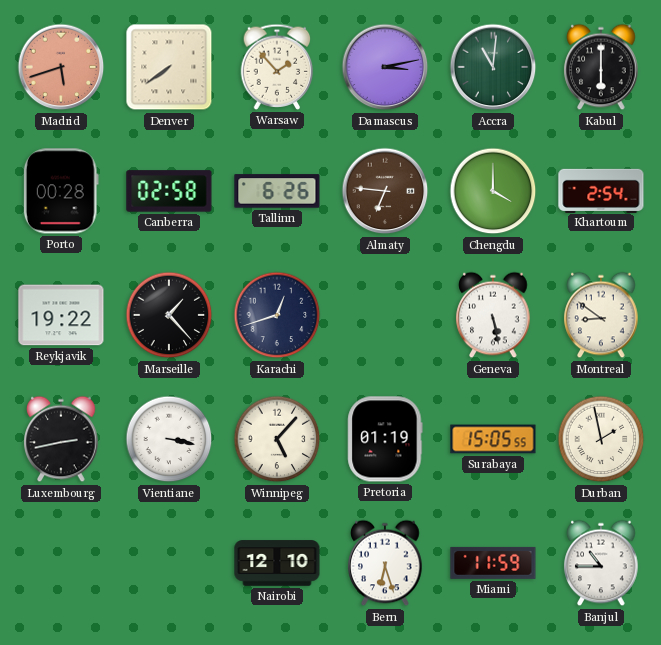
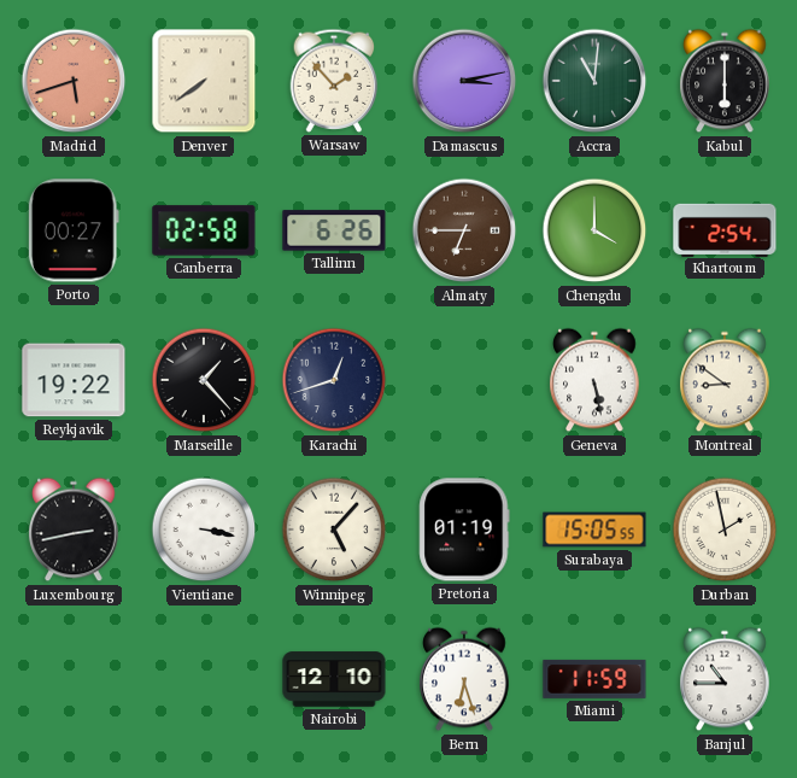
Porto: 00:28 -> 00:27
Almaty: 6:46 -> 6:45
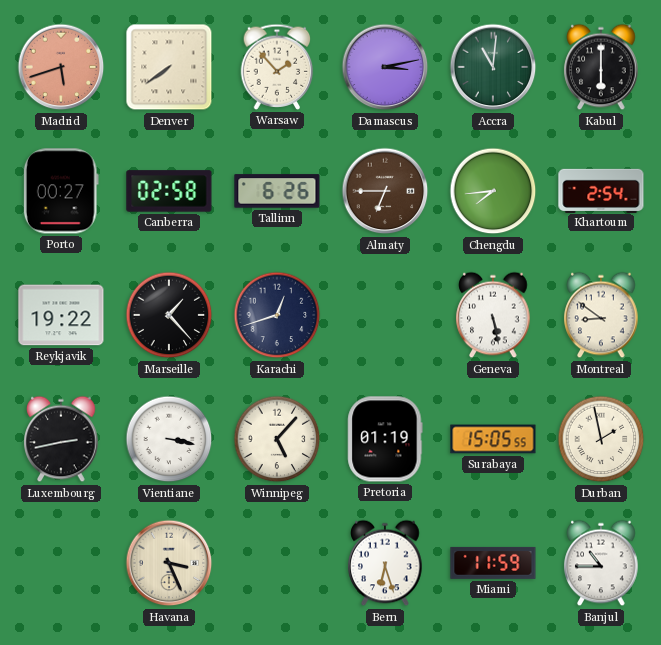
Chengdu: 4:00 -> 7:44
Havana: none -> 3:26
Nairobi: 12:10 -> none
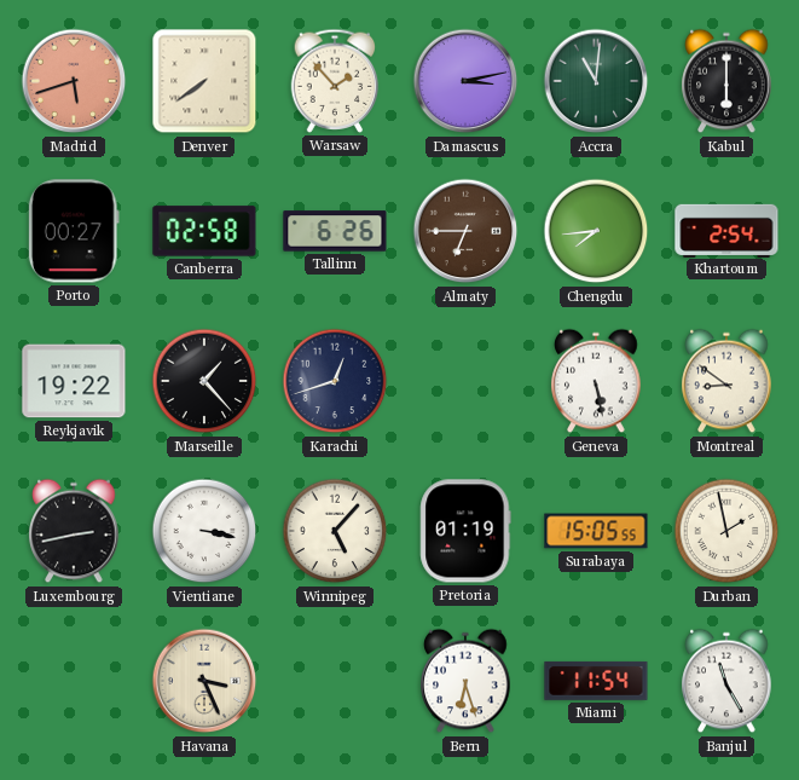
Miami: 11:59 -> 11:54
Banjul: 10:45 -> 11:25
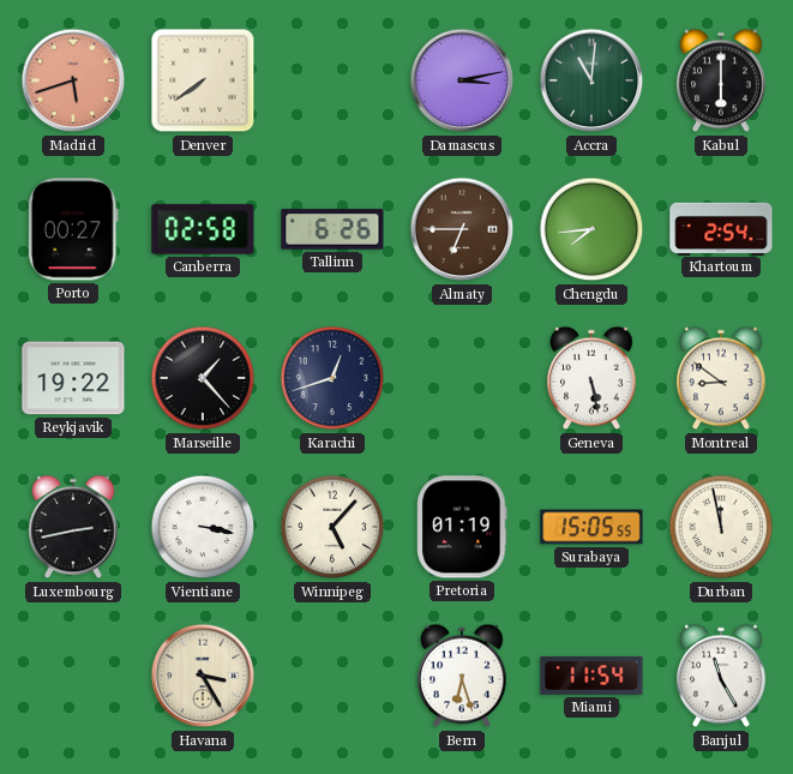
Warsaw: 1:53 -> none
Durban: 1:58 -> 11:58
Havana: 3:26 -> 3:25
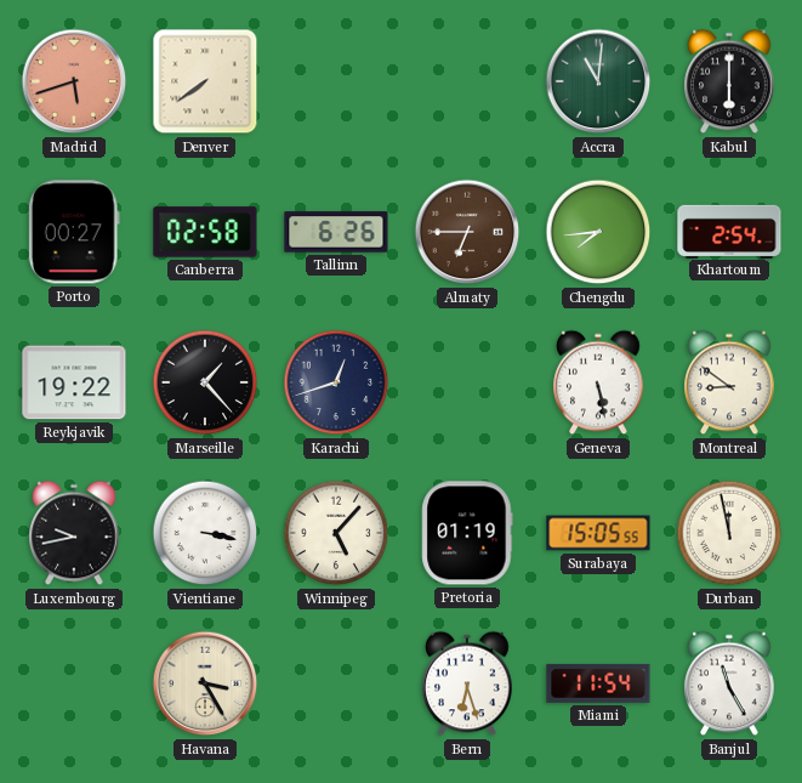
Damascus: 3:13 -> none
Luxembourg: 2:43 -> 9:43
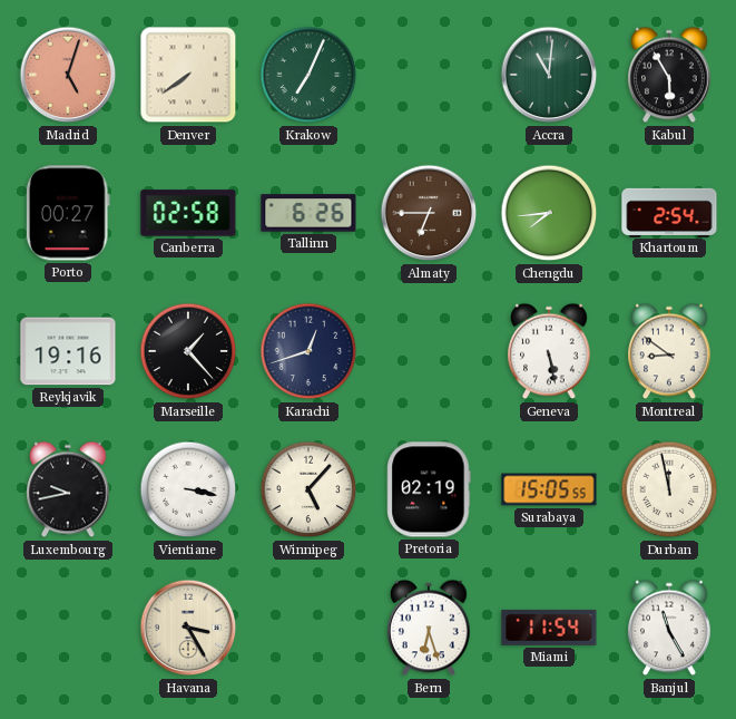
Madrid: 5:42 -> 5:03
Krakow: none -> 7:04
Kabul: 6:00 -> 5:55
Reykjavik: 19:22 -> 19:16
Pretoria: 01:19 -> 02:19
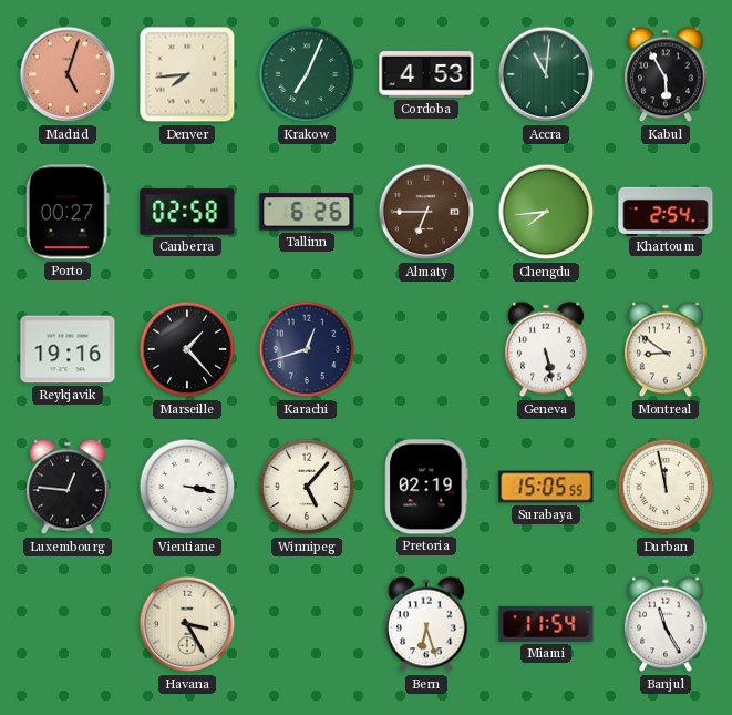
Denver: 7:39 -> 7:44
Cordoba: none -> 4:53
Luxembourg: 9:43 -> 12:46
